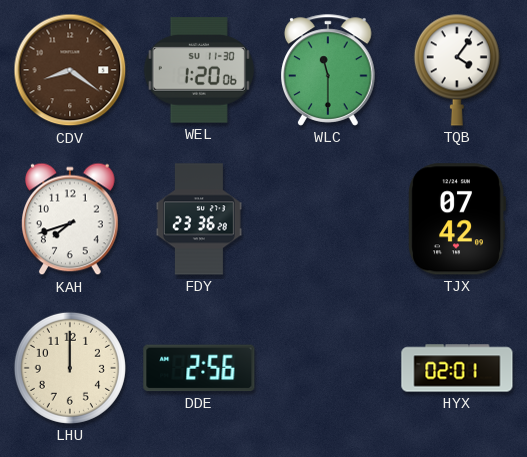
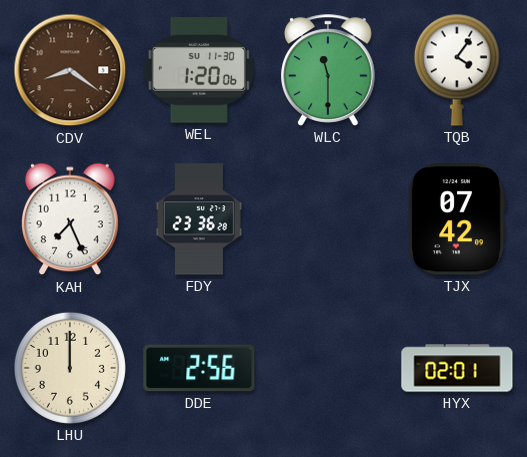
KAH: 7:42 -> 7:26
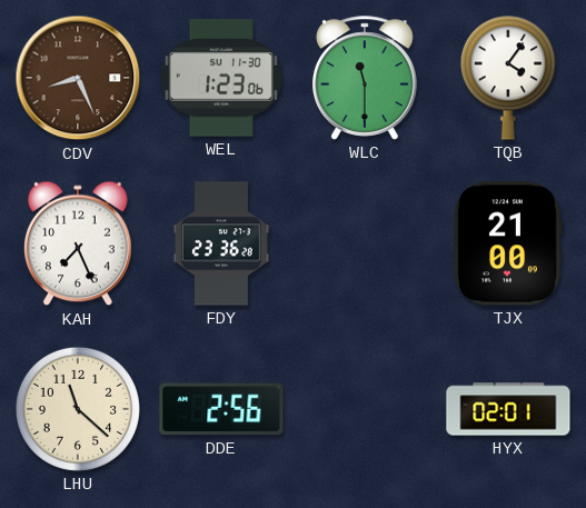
CDV: 8:21 -> 8:26
WEL: 1:20 -> 1:23
TJX: 07:42 -> 21:00
LHU: 12:00 -> 11:22
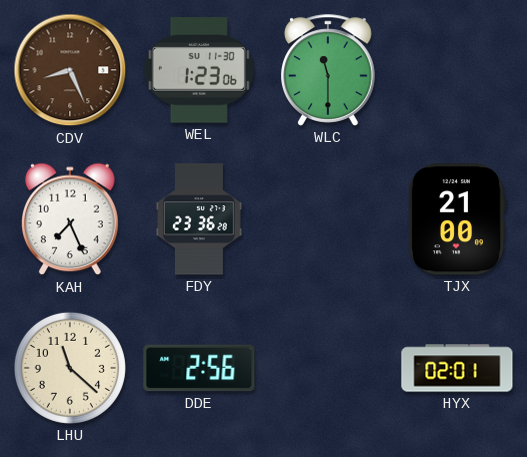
TQB: 4:06 -> none
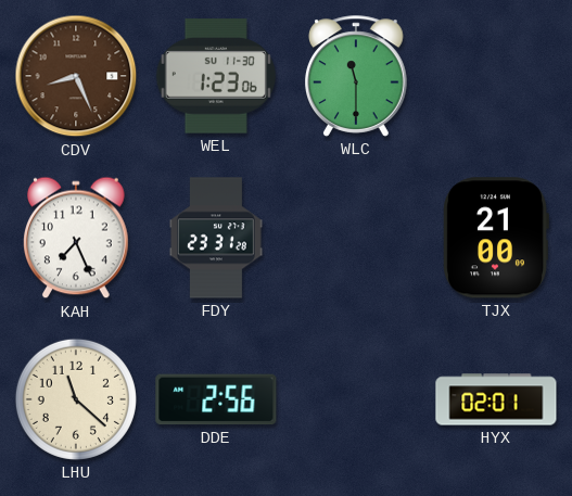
FDY: 23:36 -> 23:31
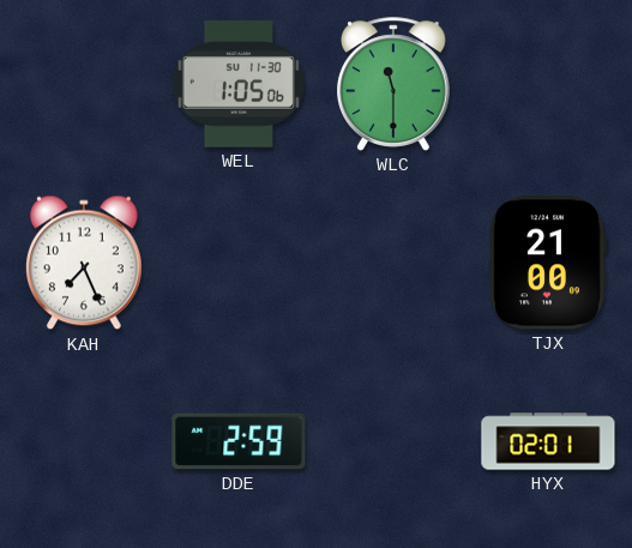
CDV: 8:26 -> none
WEL: 1:23 -> 1:05
FDY: 23:31 -> none
LHU: 11:22 -> none
DDE: 2:56 -> 2:59
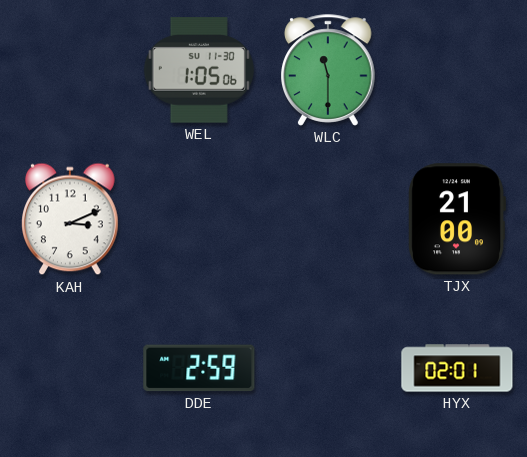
KAH: 7:26 -> 3:11
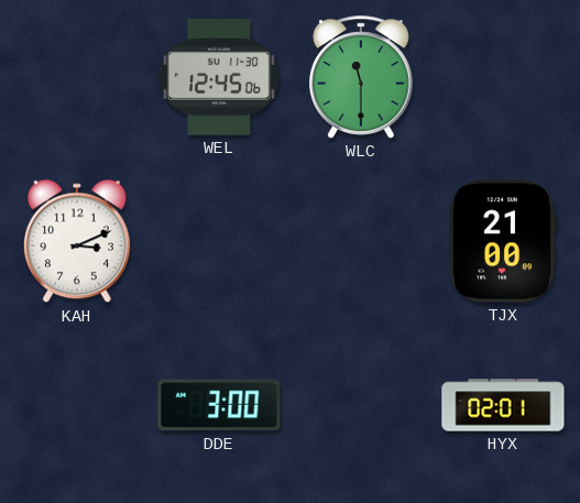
WEL: 1:05 -> 12:45
DDE: 2:59 -> 3:00
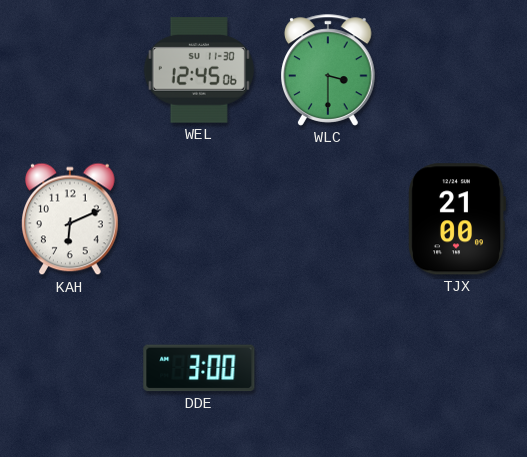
WLC: 11:30 -> 3:30
KAH: 3:11 -> 6:11
HYX: 02:01 -> none
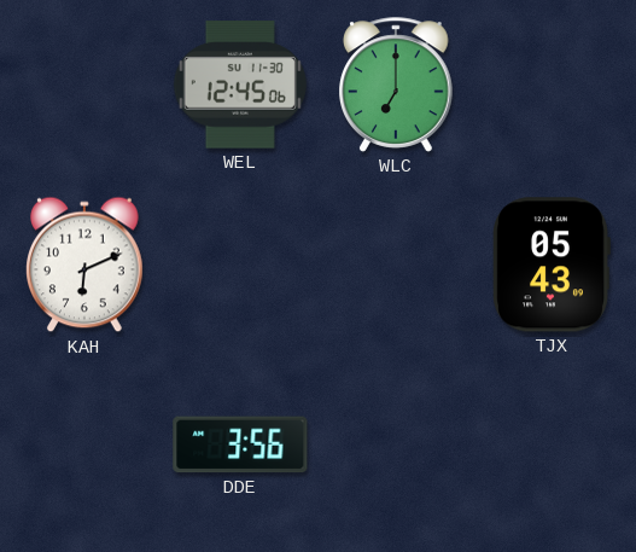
WLC: 3:30 -> 7:00
TJX: 21:00 -> 05:43
DDE: 3:00 -> 3:56
